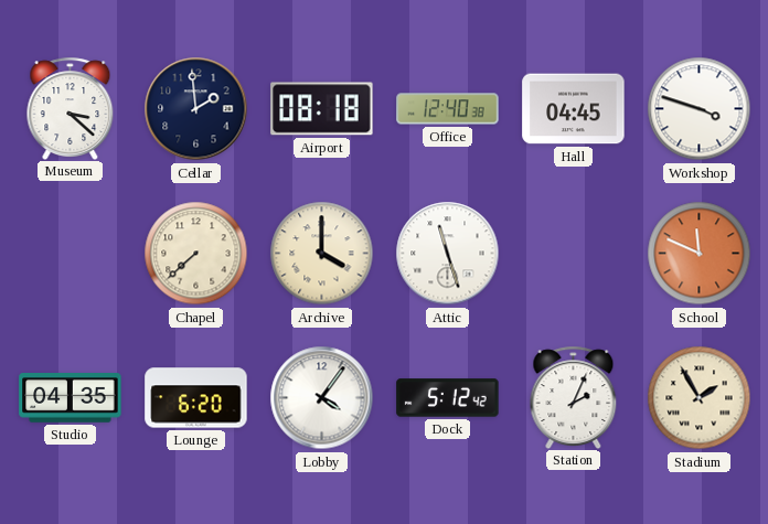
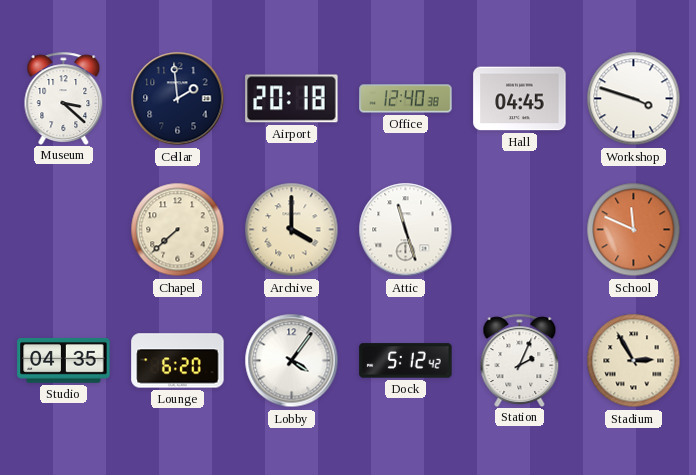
Airport: 08:18 -> 20:18
Stadium: 1:55 -> 2:55
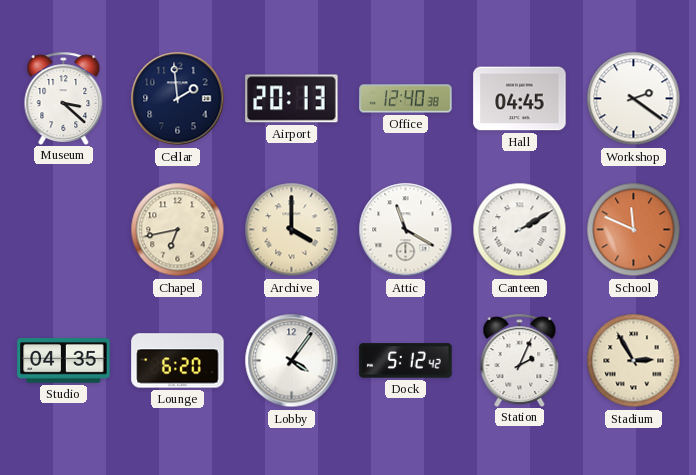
Airport: 20:18 -> 20:13
Workshop: 3:48 -> 2:21
Chapel: 7:38 -> 6:43
Attic: 11:27 -> 11:20
Canteen: none -> 2:10
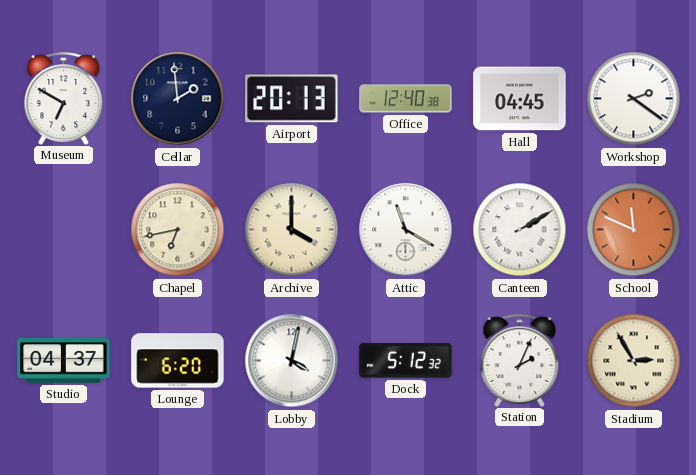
Museum: 3:22 -> 6:50
Studio: 04:35 -> 04:37
Lobby: 4:06 -> 4:02
Dock: 5:12:42 -> 5:12:32
